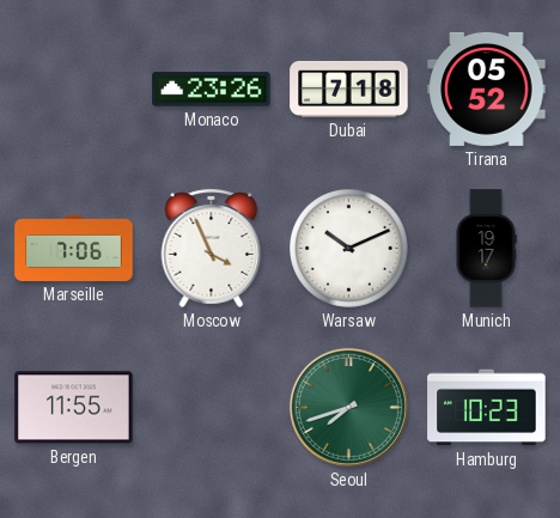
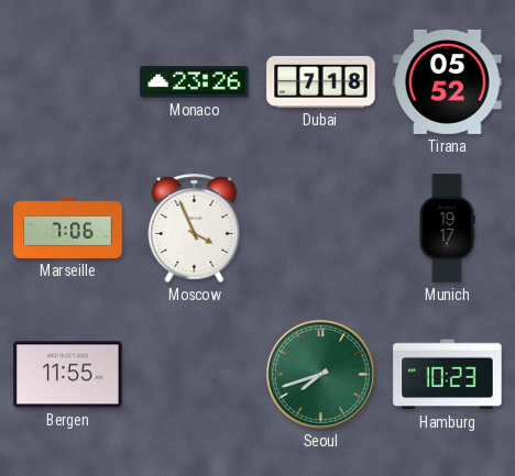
Warsaw: 10:11 -> none
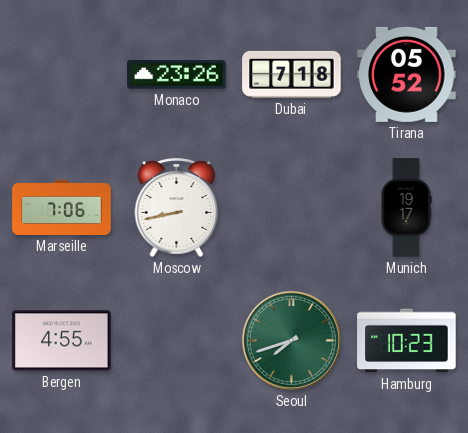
Moscow: 3:56 -> 8:43
Bergen: 11:55 -> 4:55
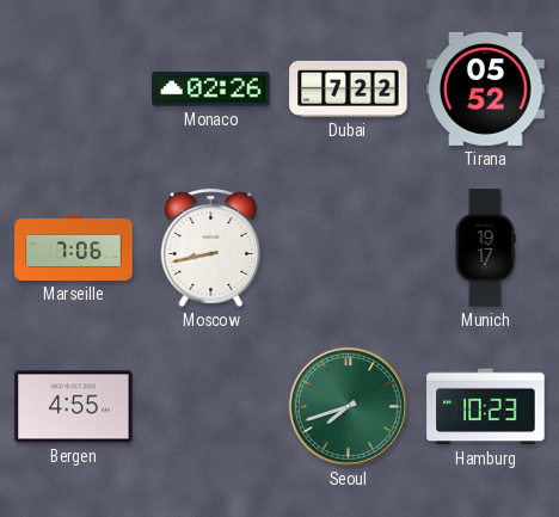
Monaco: 23:26 -> 02:26
Dubai: 7:18 -> 7:22
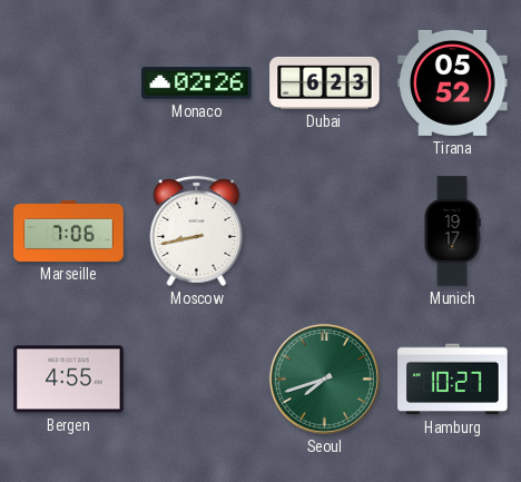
Dubai: 7:22 -> 6:23
Hamburg: 10:23 -> 10:27
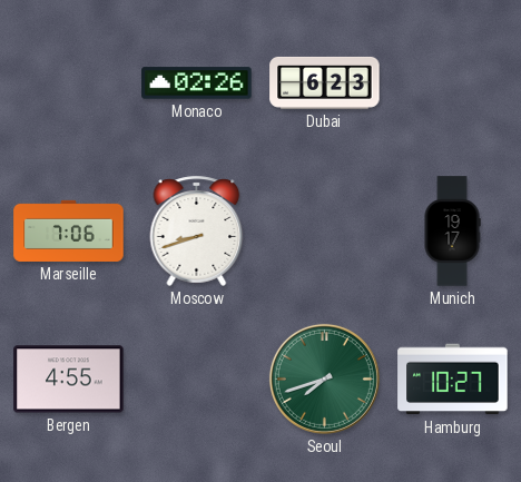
Tirana: 05:52 -> none
Moscow: 8:43 -> 8:42
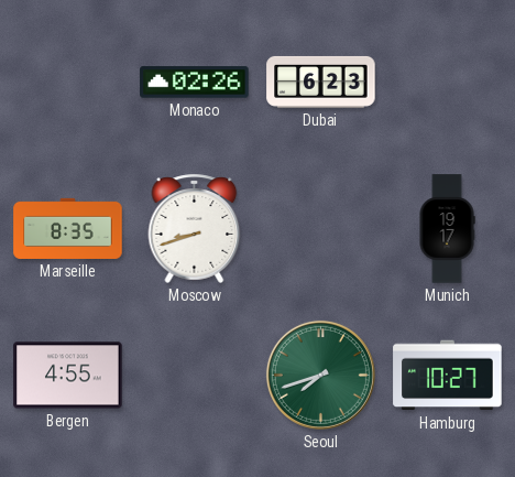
Marseille: 7:06 -> 8:35
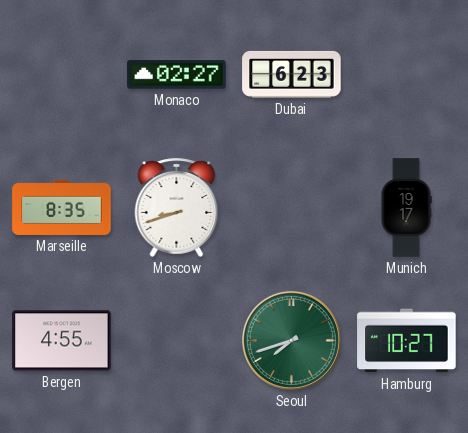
Monaco: 02:26 -> 02:27
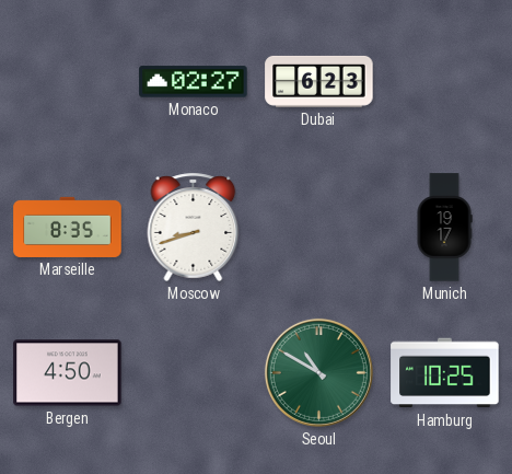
Bergen: 4:55 -> 4:50
Seoul: 7:42 -> 10:50
Hamburg: 10:27 -> 10:25
